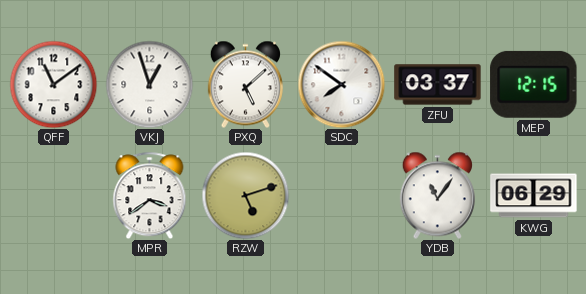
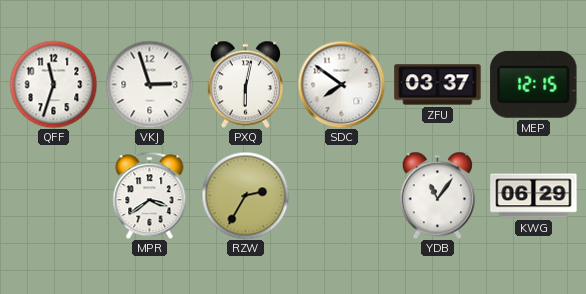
QFF: 11:09 -> 11:33
VKJ: 12:57 -> 2:57
PXQ: 5:08 -> 6:02
RZW: 5:12 -> 2:35
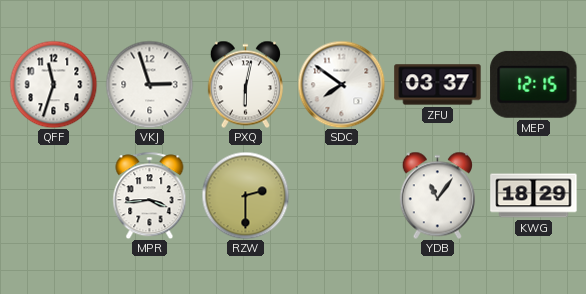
MPR: 3:39 -> 3:44
RZW: 2:35 -> 2:30
KWG: 06:29 -> 18:29
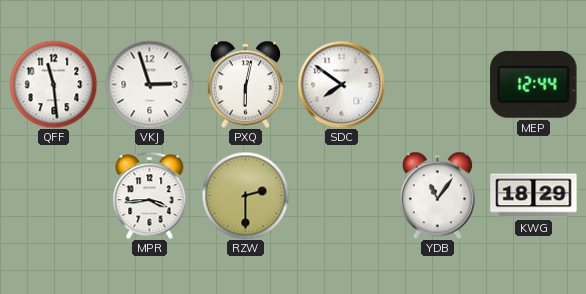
QFF: 11:33 -> 11:29
ZFU: 03:37 -> none
MEP: 12:15 -> 12:44
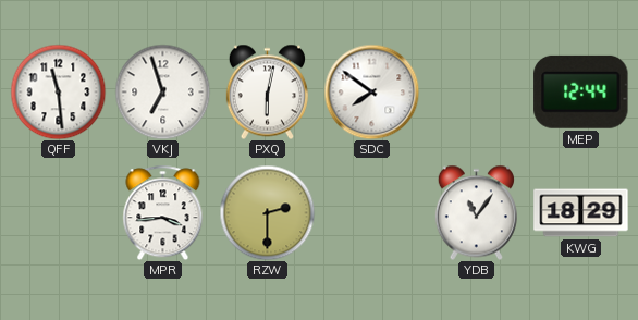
VKJ: 2:57 -> 6:57
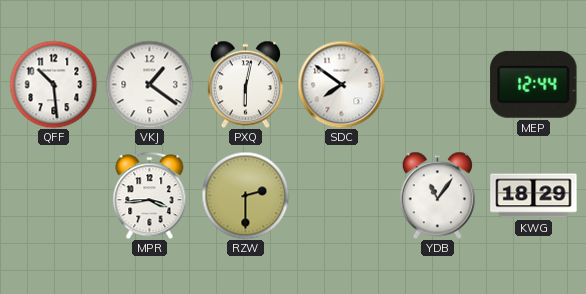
QFF: 11:29 -> 10:29
VKJ: 6:57 -> 1:21
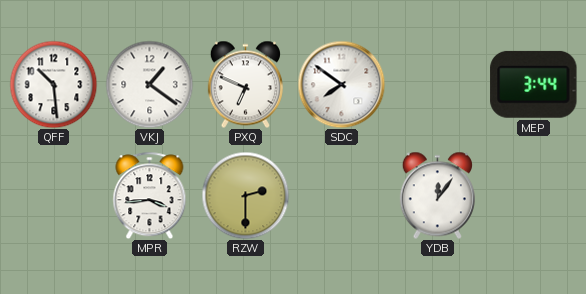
PXQ: 6:02 -> 6:49
MEP: 12:44 -> 3:44
YDB: 11:06 -> 12:06
KWG: 18:29 -> none
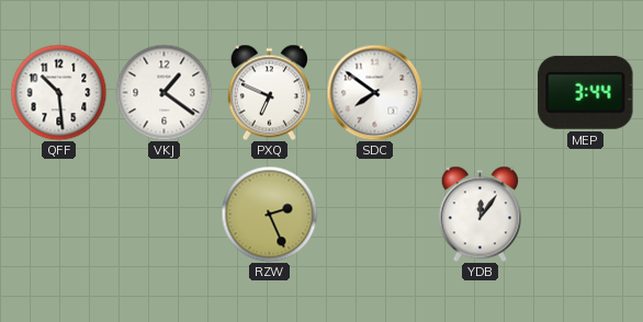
MPR: 3:44 -> none
RZW: 2:30 -> 2:26
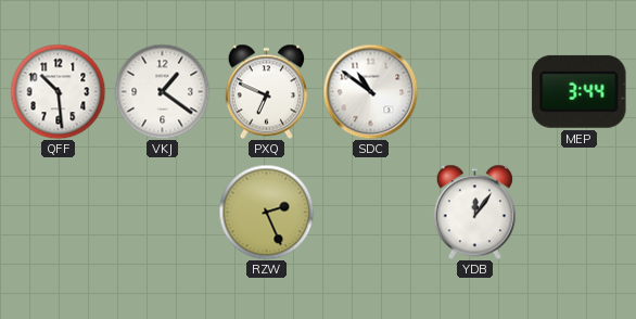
SDC: 7:51 -> 10:51
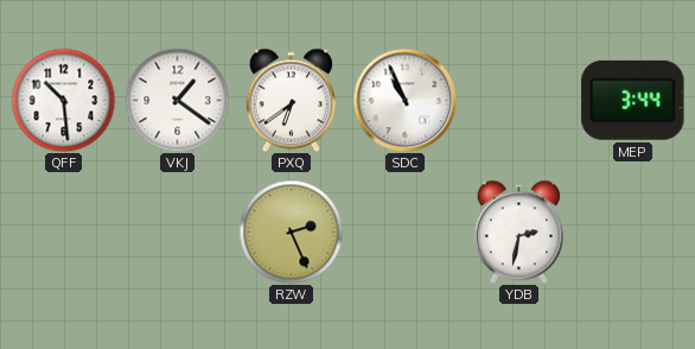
PXQ: 6:49 -> 6:39
SDC: 10:51 -> 10:56
YDB: 12:06 -> 2:32
